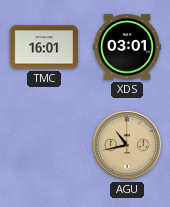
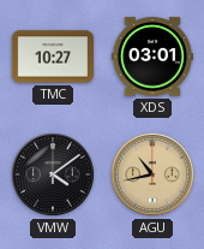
TMC: 16:01 -> 10:27
VMW: none -> 4:09
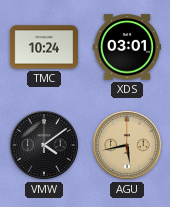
TMC: 10:27 -> 10:24
AGU: 10:43 -> 5:43
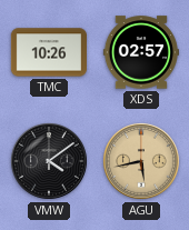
TMC: 10:24 -> 10:26
XDS: 03:01 -> 02:57
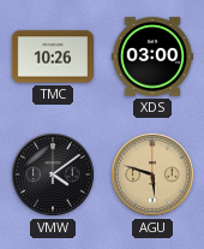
XDS: 02:57 -> 03:00
AGU: 5:43 -> 5:48
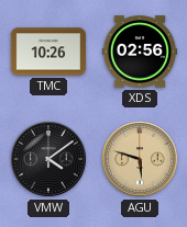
XDS: 03:00 -> 02:56
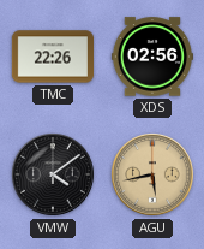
TMC: 10:26 -> 22:26
AGU: 5:48 -> 5:43
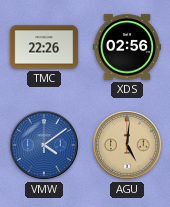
VMW dial: black -> blue
AGU: 5:43 -> 5:01
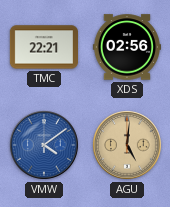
TMC: 22:26 -> 22:21
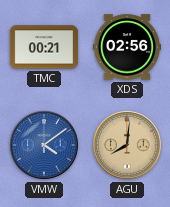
TMC: 22:21 -> 00:21
AGU: 5:01 -> 8:01
